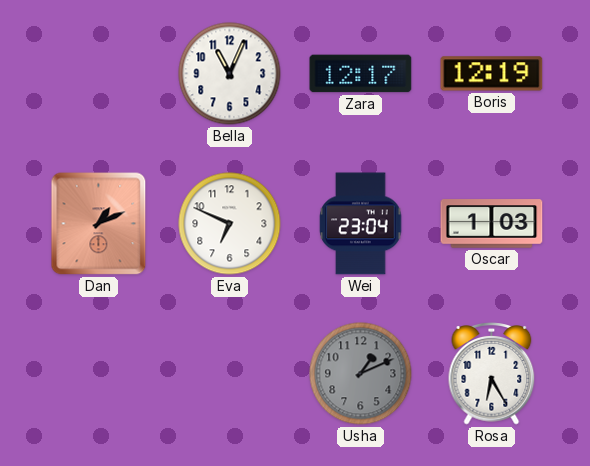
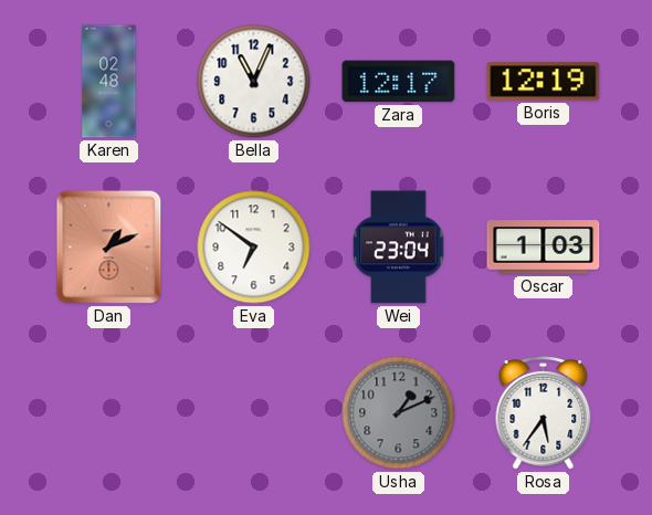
Karen: none -> 02:48
Eva: 6:49 -> 6:51
Rosa: 6:25 -> 5:36
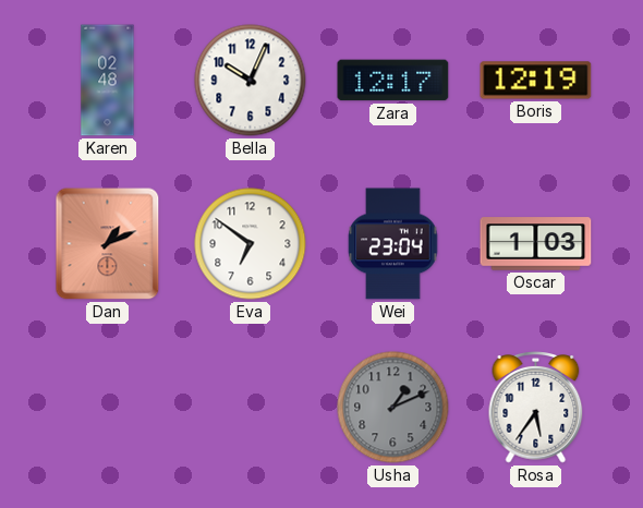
Bella: 11:04 -> 10:04
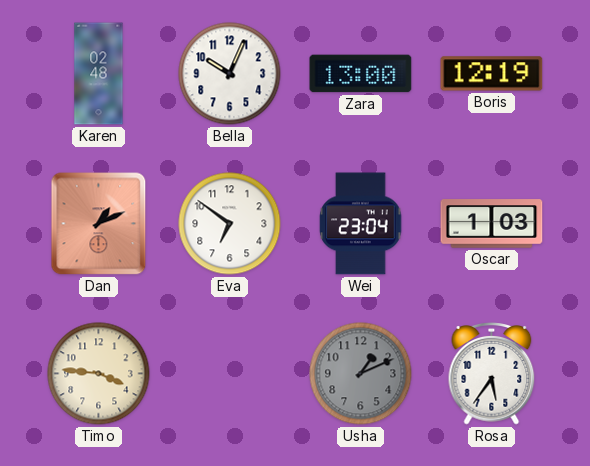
Zara: 12:17 -> 13:00
Timo: none -> 3:46
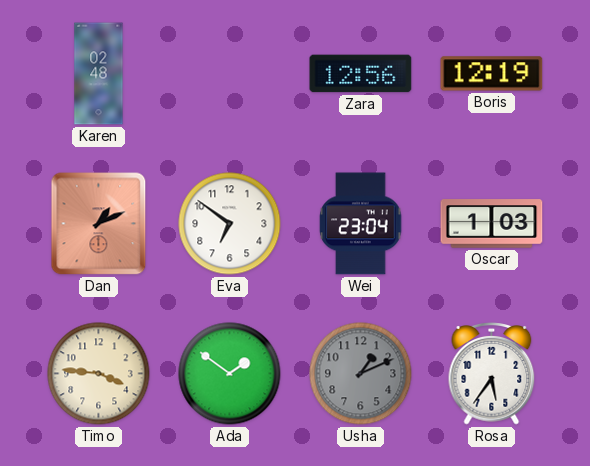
Bella: 10:04 -> none
Zara: 13:00 -> 12:56
Ada: none -> 1:51
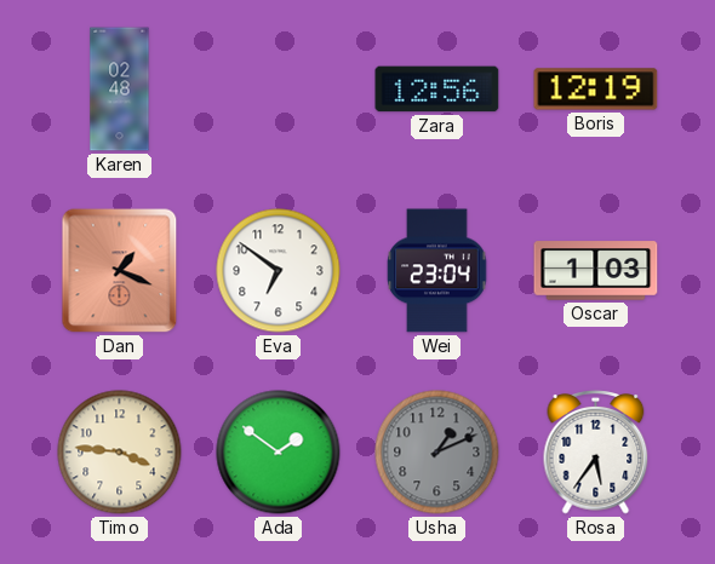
Dan: 1:11 -> 1:19
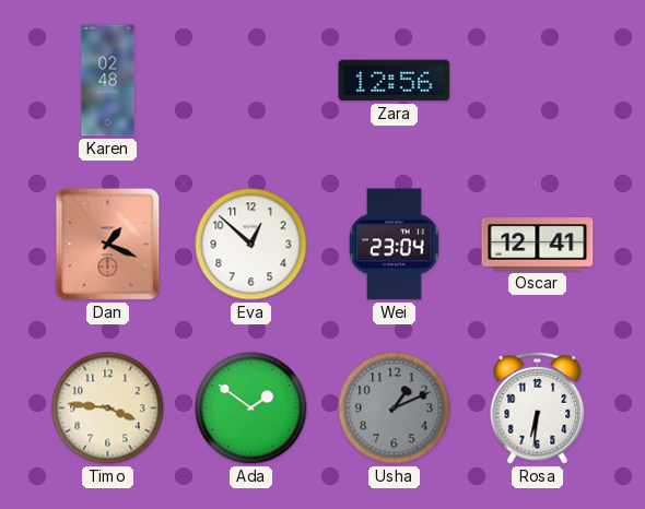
Boris: 12:19 -> none
Eva: 6:51 -> 12:52
Oscar: 1:03 -> 12:41
Rosa: 5:36 -> 6:31
